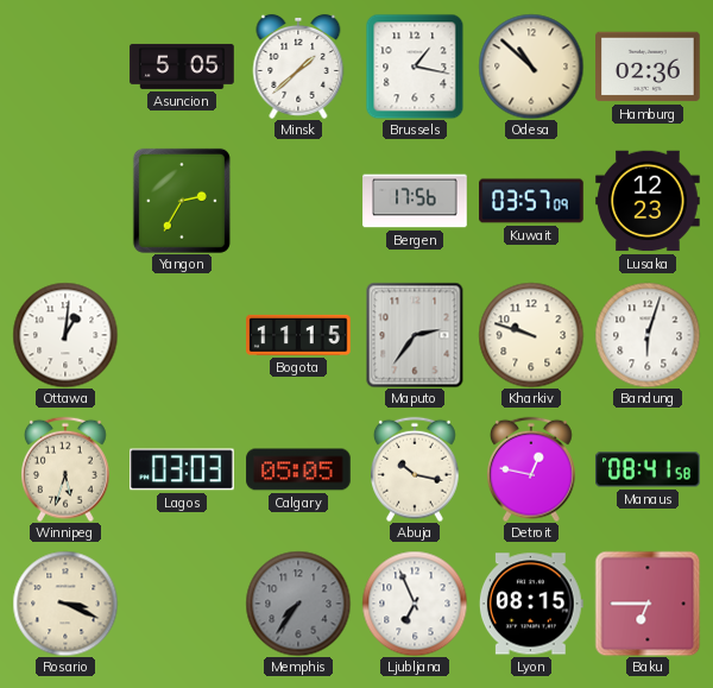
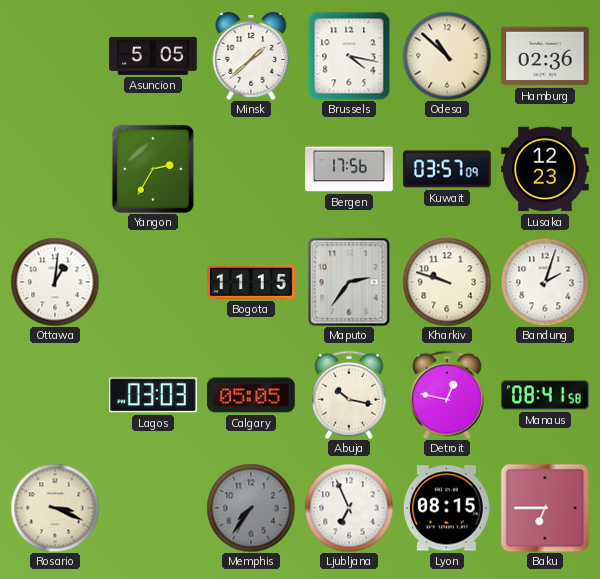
Brussels: 1:17 -> 4:17
Bandung: 6:03 -> 2:03
Winnipeg: 5:33 -> none
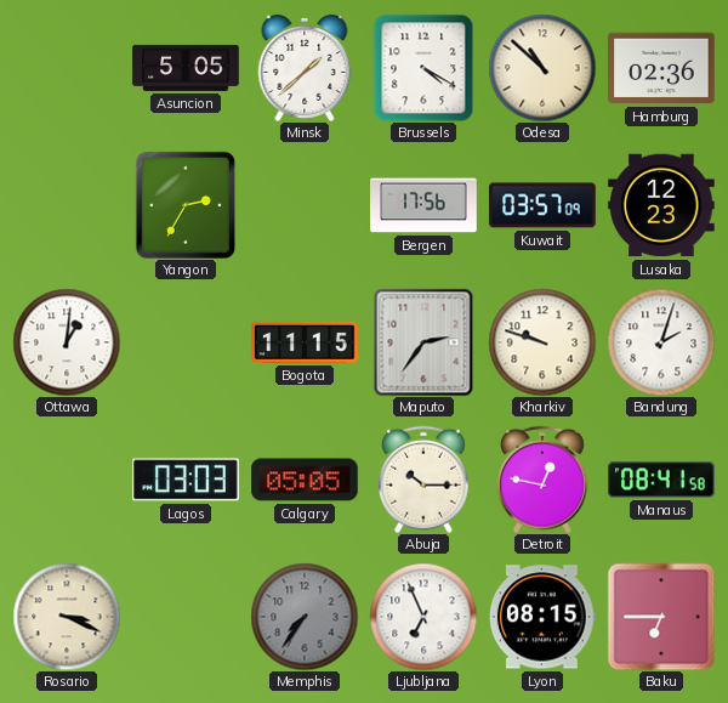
Brussels: 4:17 -> 4:20
Abuja: 10:17 -> 10:15
